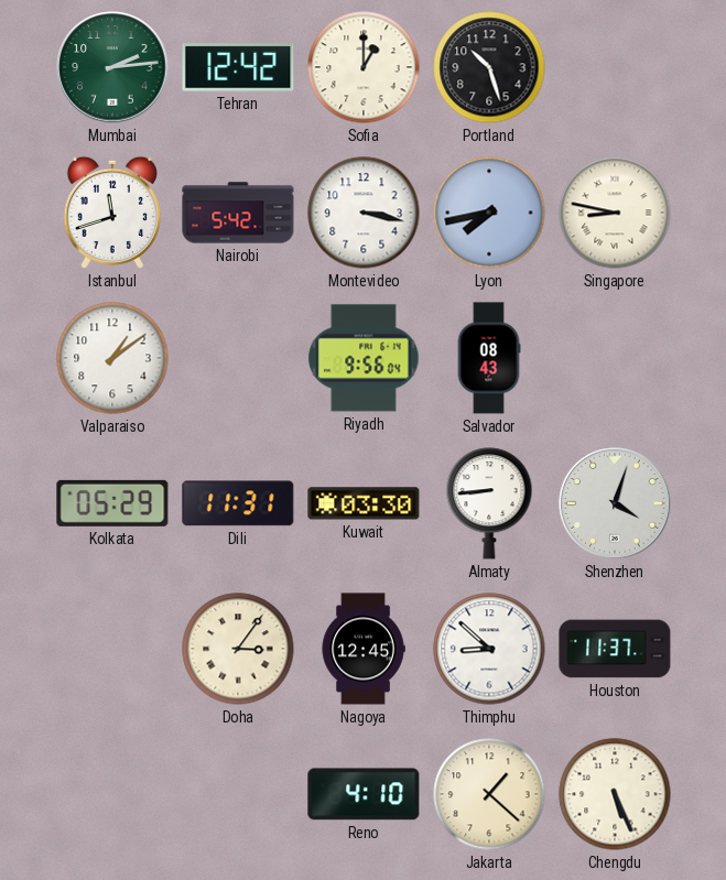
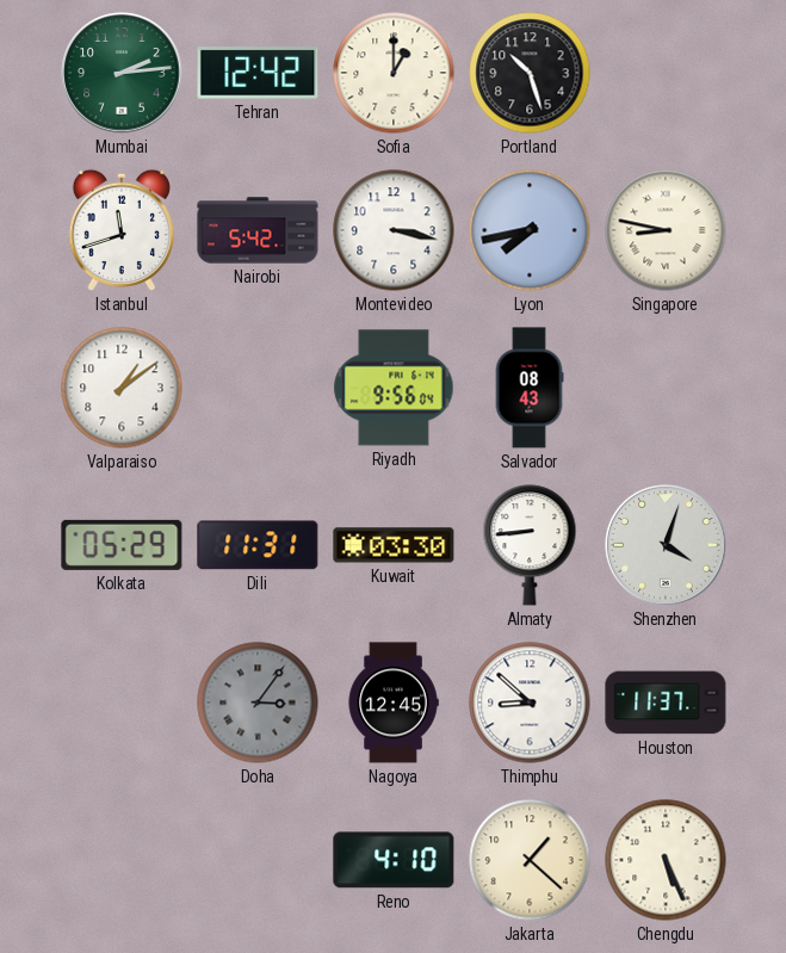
Doha dial: cream -> grey
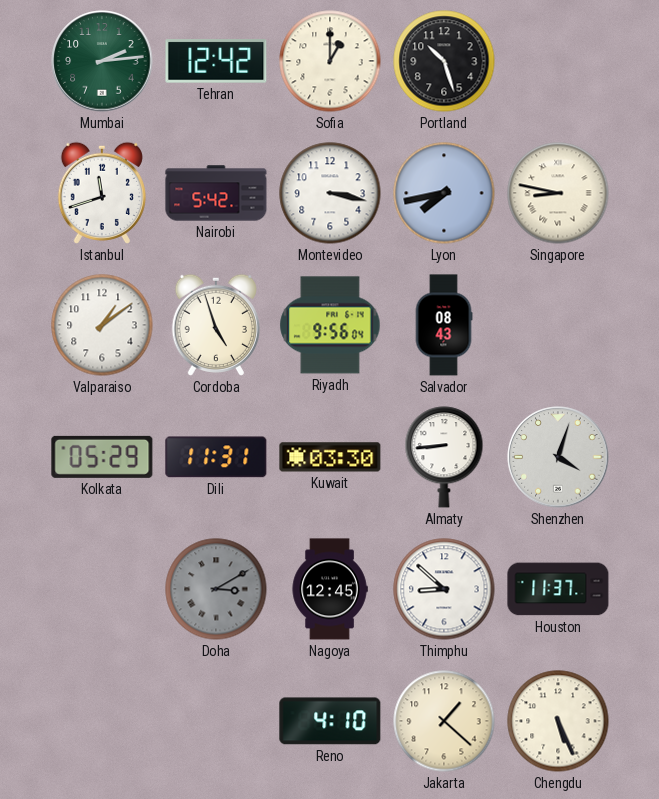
Cordoba: none -> 4:57
Doha: 3:06 -> 3:10
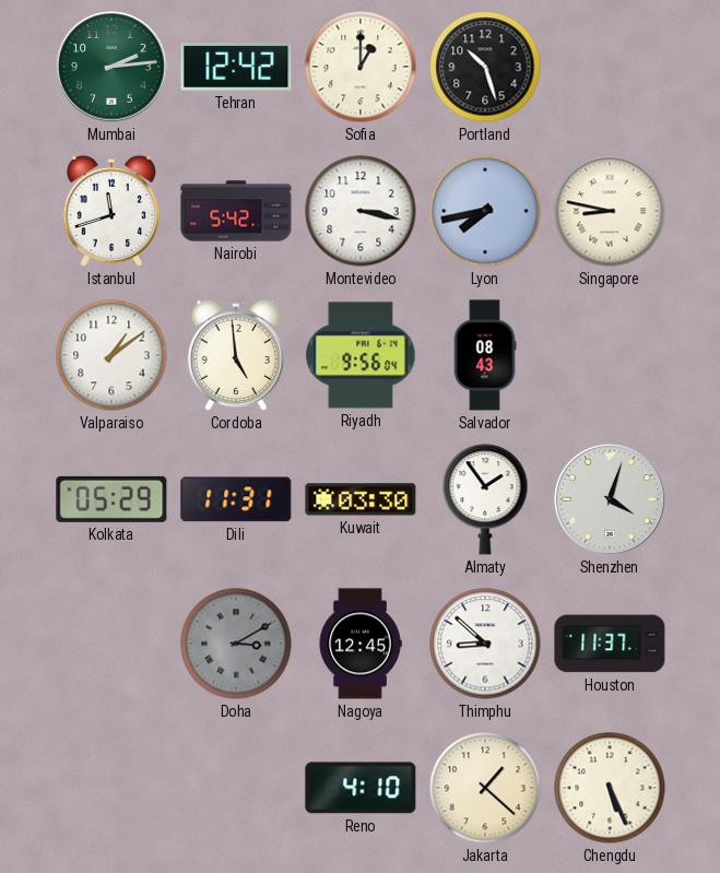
Cordoba: 4:57 -> 4:59
Almaty: 8:44 -> 1:54
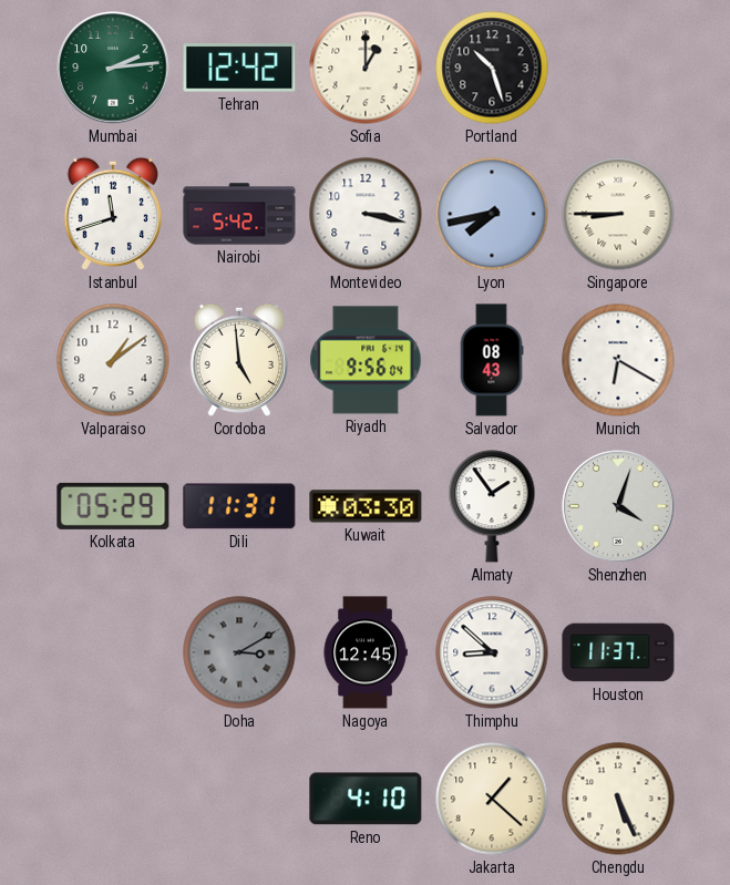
Singapore: 8:47 -> 8:45
Munich: none -> 6:20
